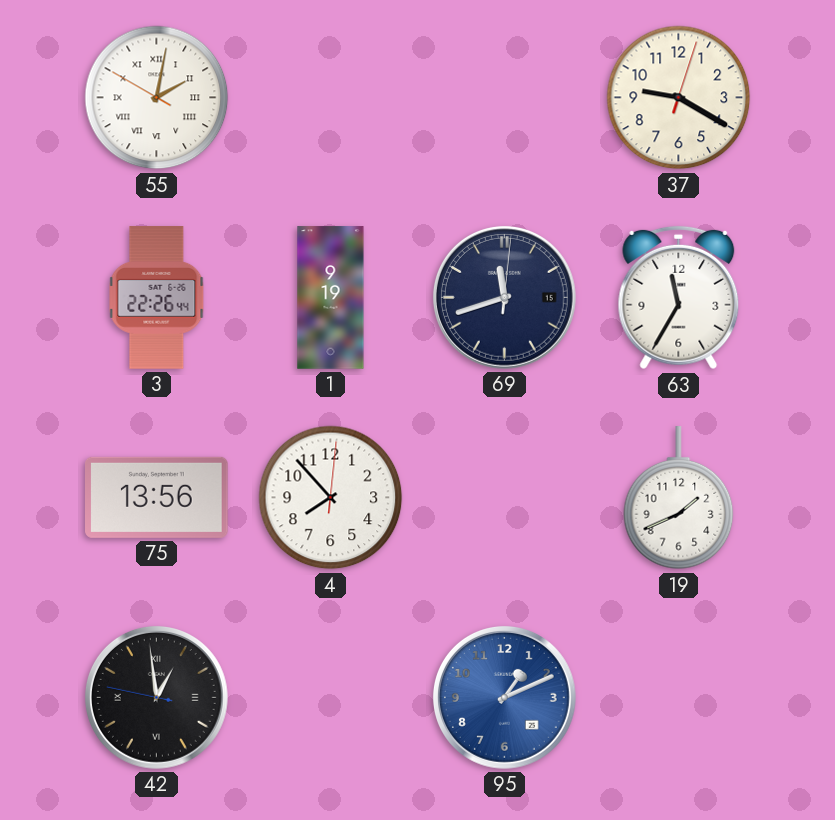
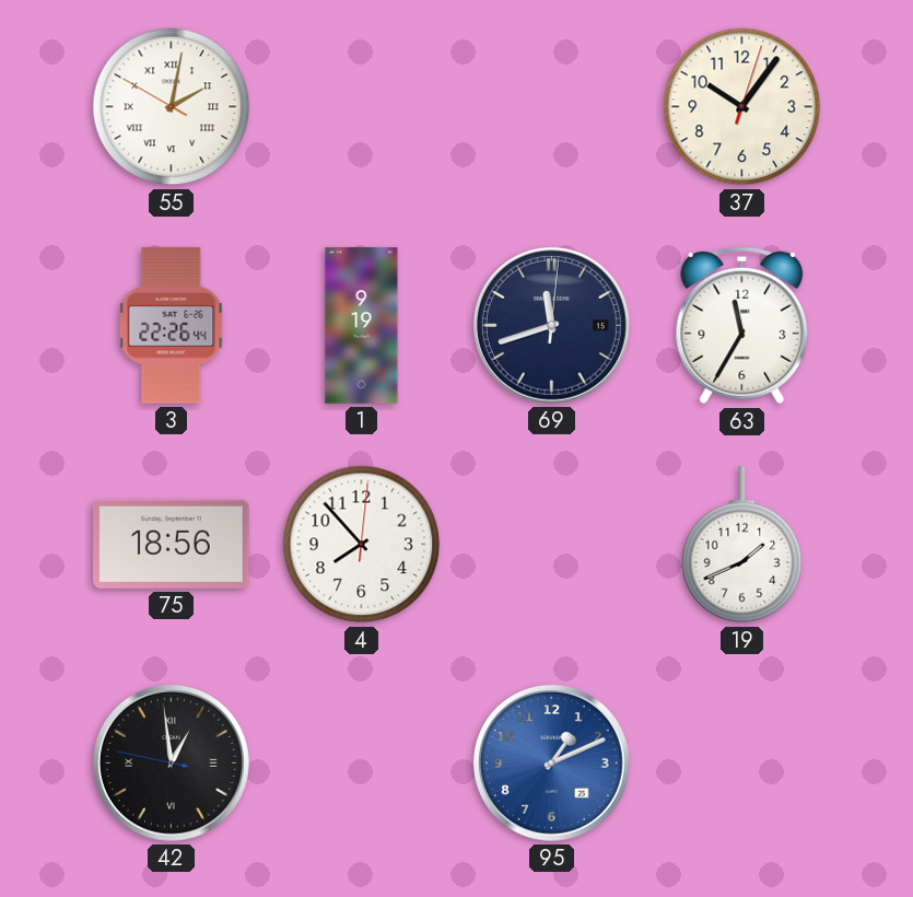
37: 9:20 -> 10:06
75: 13:56 -> 18:56
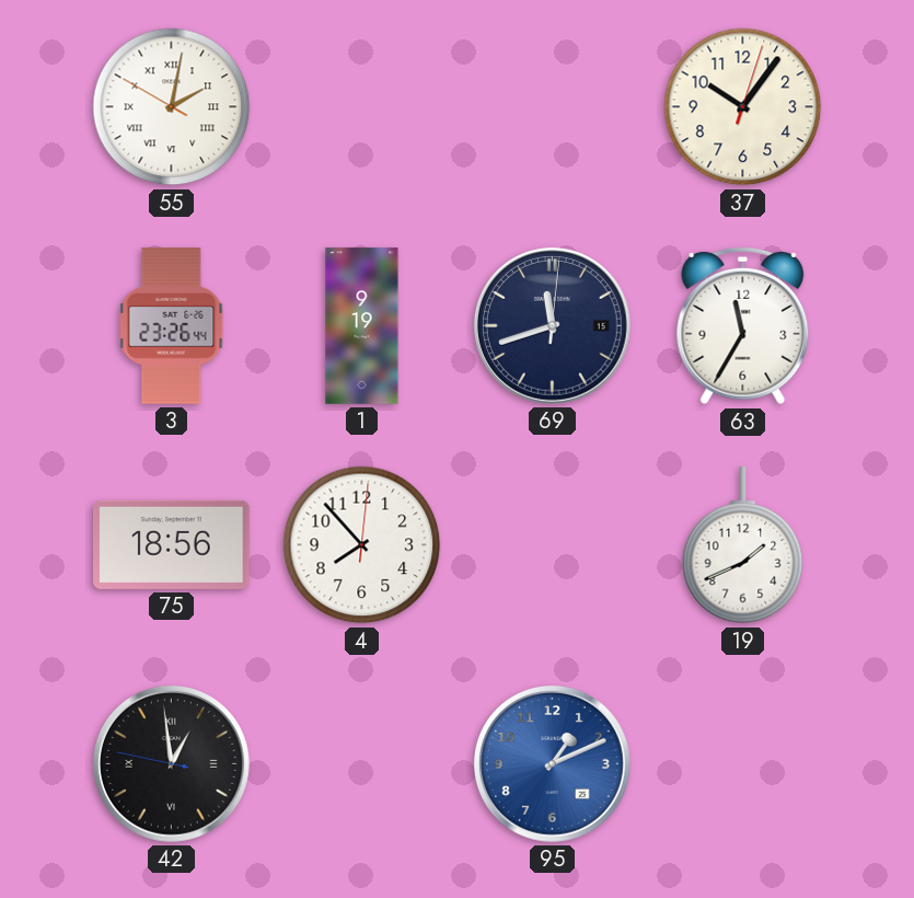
3: 22:26 -> 23:26
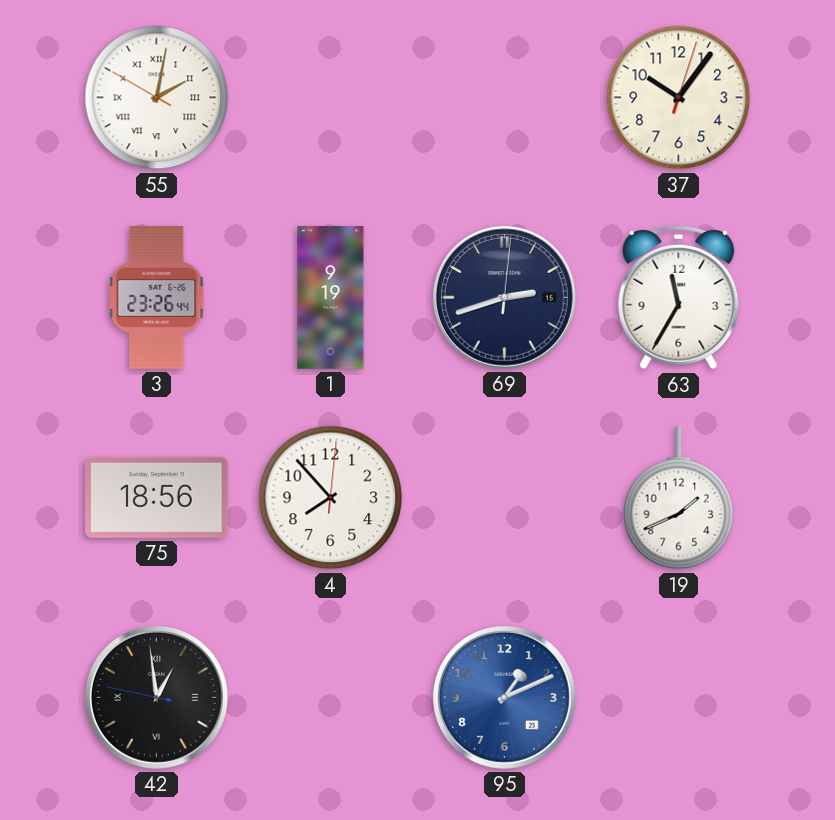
69: 11:42 -> 2:42
